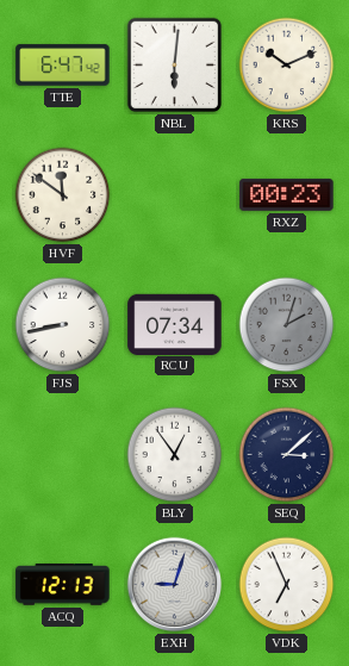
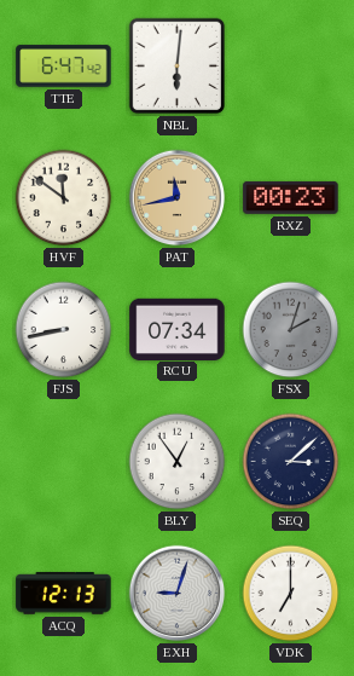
KRS: 10:11 -> none
PAT: none -> 11:43
VDK: 6:56 -> 7:00
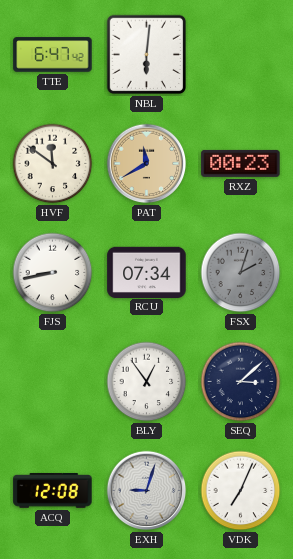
PAT: 11:43 -> 11:40
ACQ: 12:13 -> 12:08
VDK: 7:00 -> 7:04
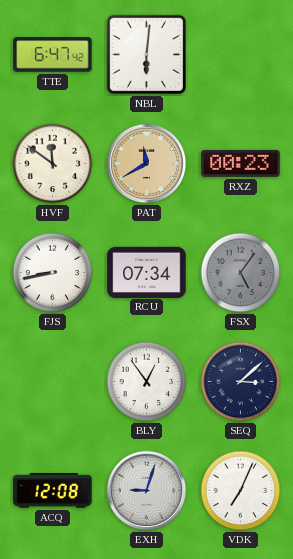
FSX: 2:03 -> 5:06
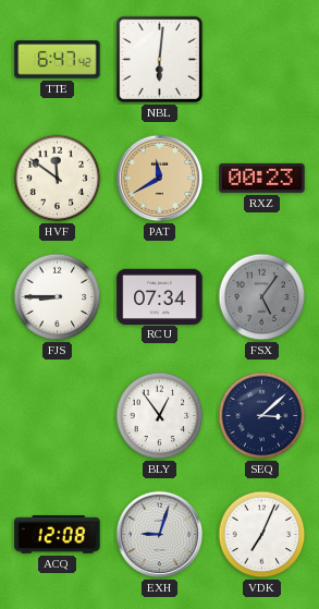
FJS: 8:43 -> 8:45
